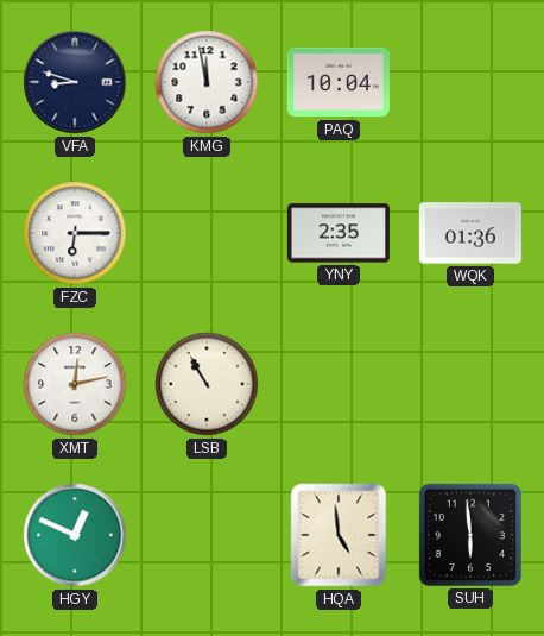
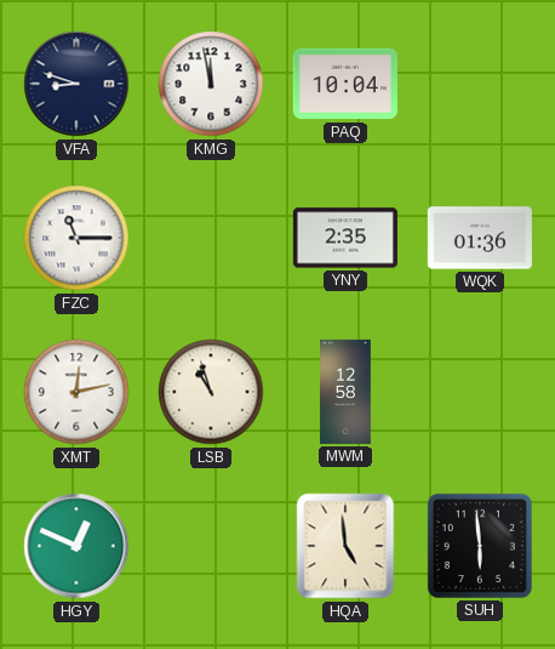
FZC: 6:15 -> 11:15
LSB: 10:55 -> 10:57
MWM: none -> 12:58
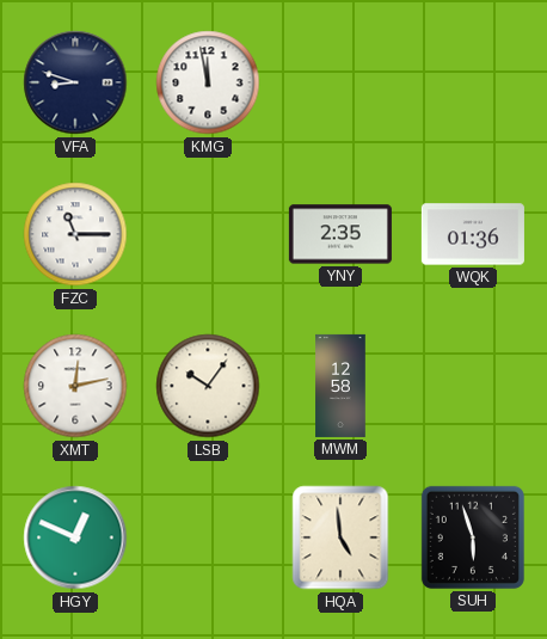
PAQ: 10:04 -> none
LSB: 10:57 -> 10:06
SUH: 5:59 -> 5:57
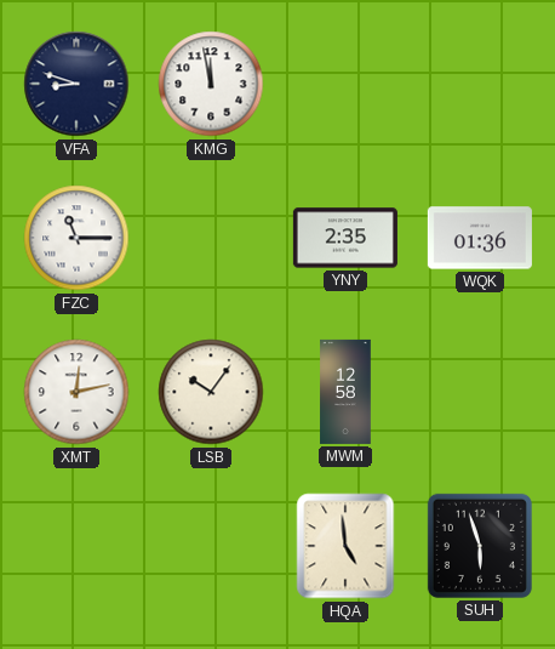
HGY: 12:49 -> none
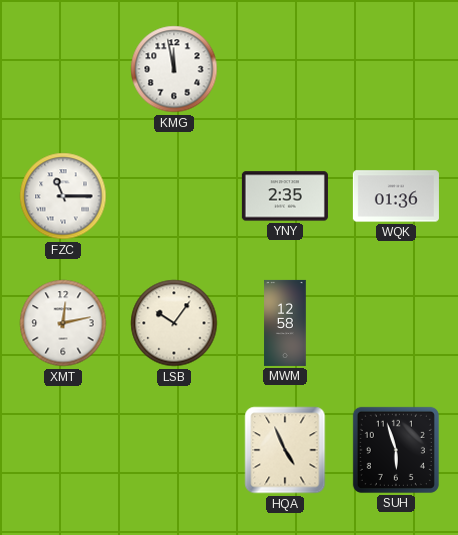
VFA: 8:48 -> none
HQA: 4:59 -> 4:56
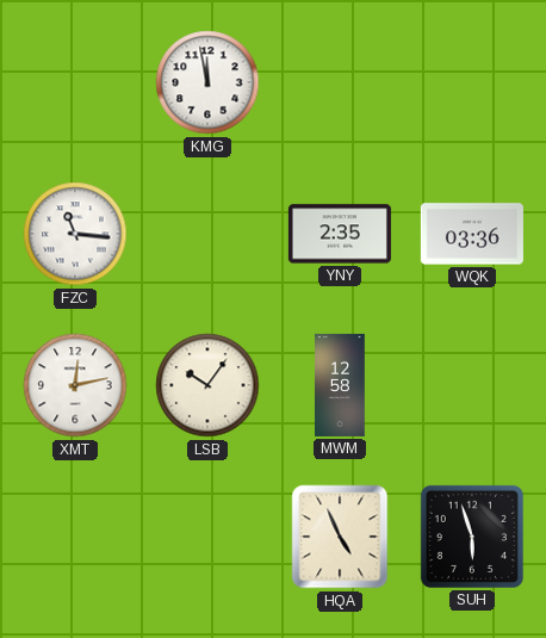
FZC: 11:15 -> 11:16
WQK: 01:36 -> 03:36
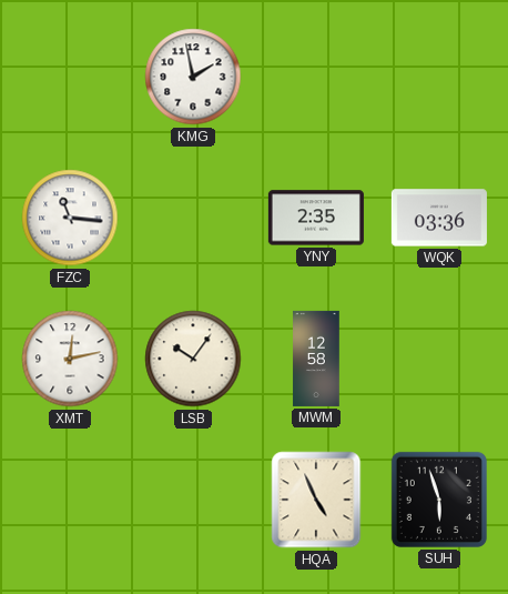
KMG: 11:58 -> 1:58
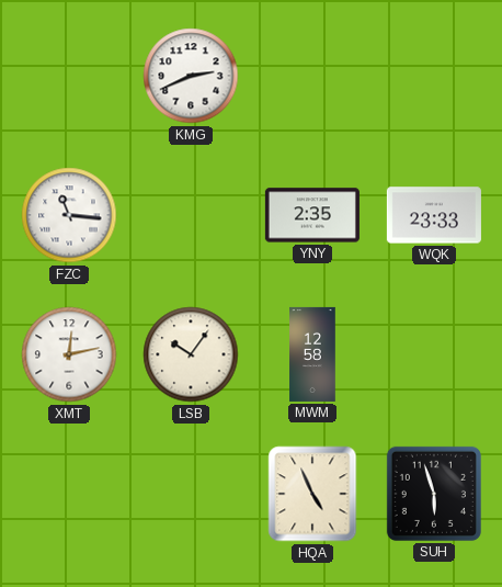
KMG: 1:58 -> 2:41
WQK: 03:36 -> 23:33
